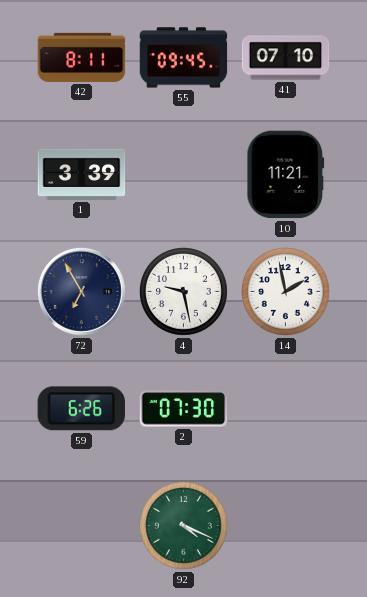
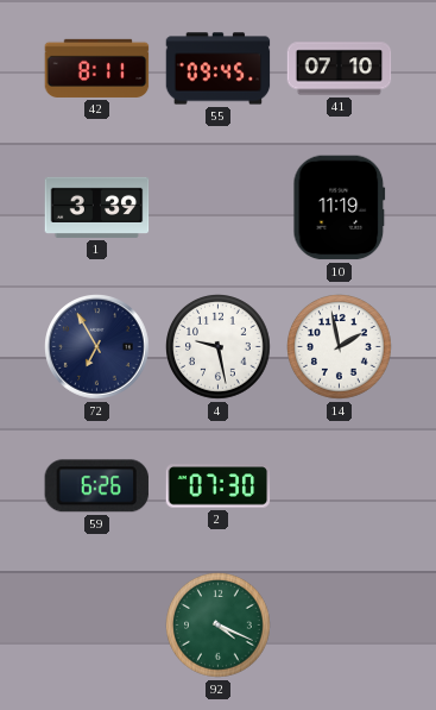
10: 11:21 -> 11:19
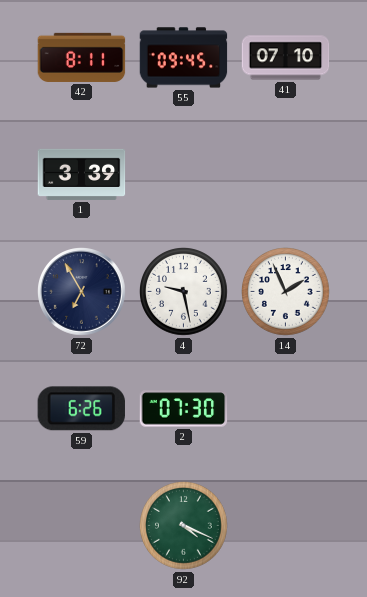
10: 11:19 -> none
14: 1:58 -> 1:56
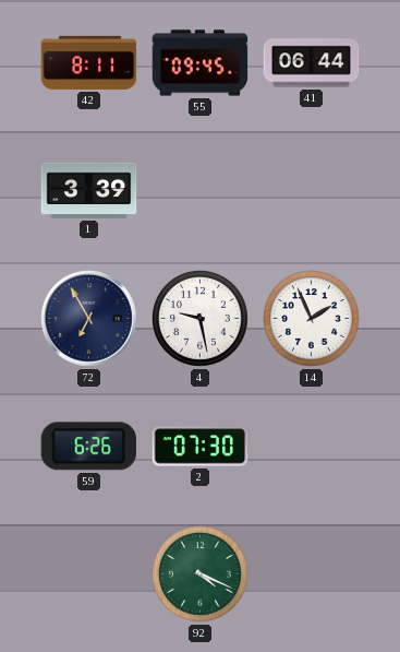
41: 07:10 -> 06:44
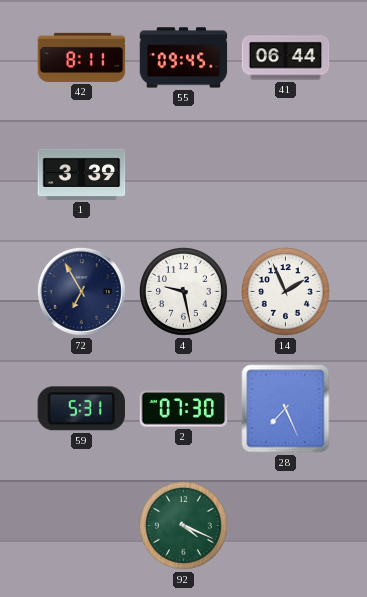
59: 6:26 -> 5:31
28: none -> 7:26
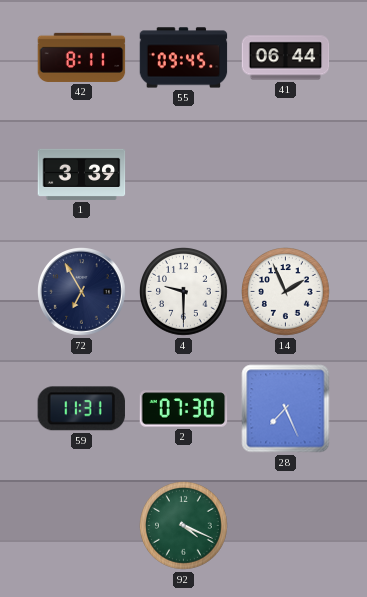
4: 9:28 -> 9:30
59: 5:31 -> 11:31
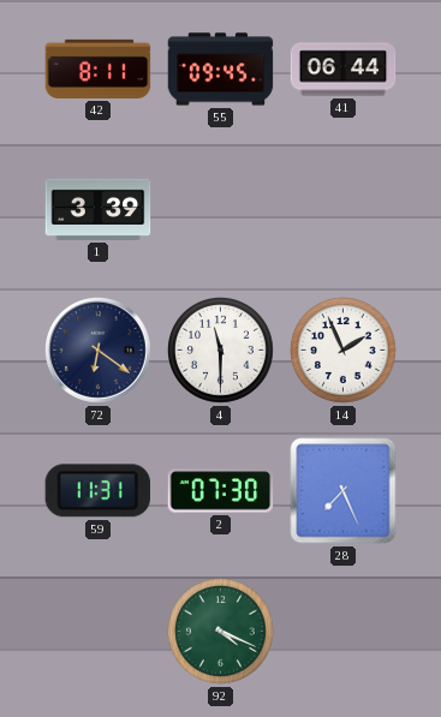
72: 6:55 -> 6:21
4: 9:30 -> 11:30
